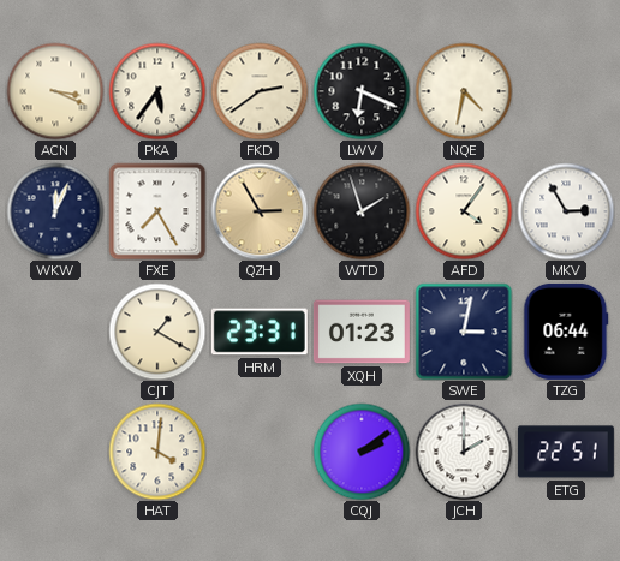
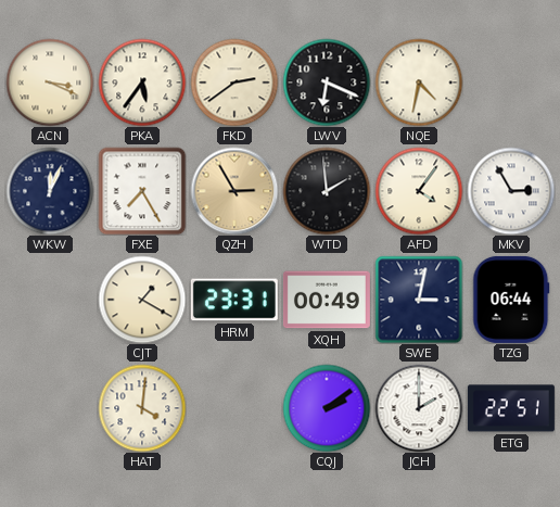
WTD: 1:57 -> 1:59
XQH: 01:23 -> 00:49
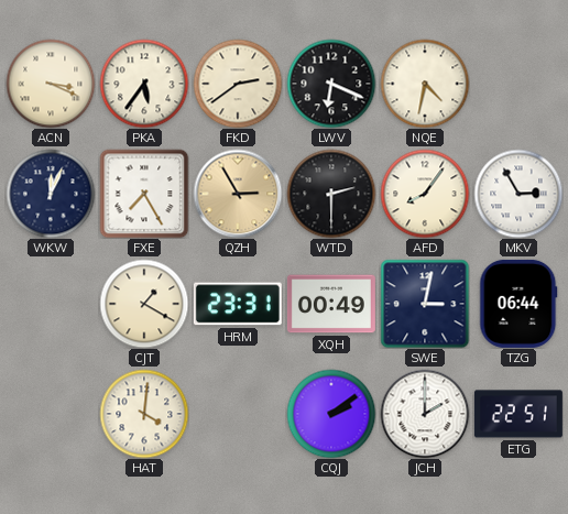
WTD: 1:59 -> 2:30
AFD: 4:06 -> 8:06
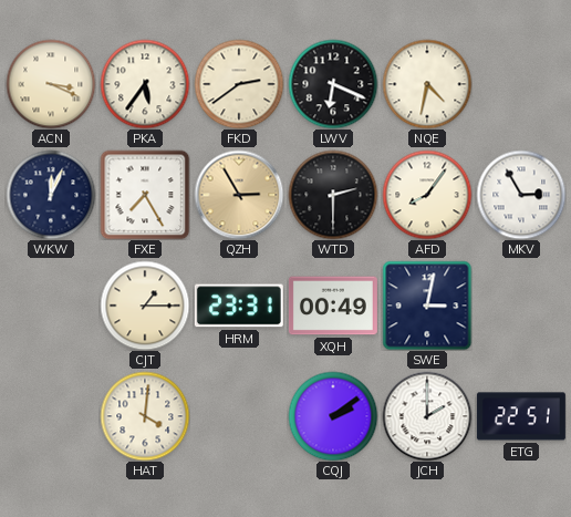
CJT: 1:20 -> 1:15
TZG: 06:44 -> none
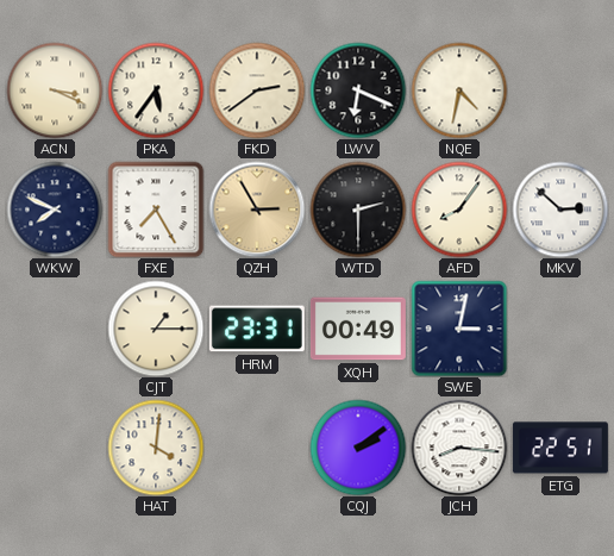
WKW: 12:04 -> 7:49
MKV: 2:55 -> 2:52
JCH: 2:00 -> 8:16
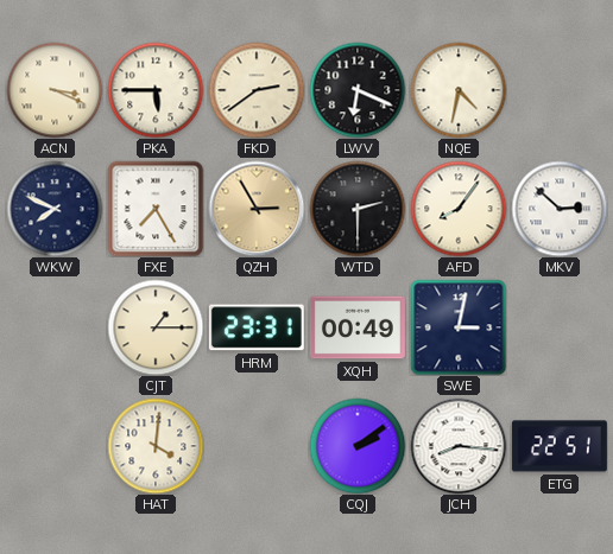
PKA: 5:36 -> 5:45
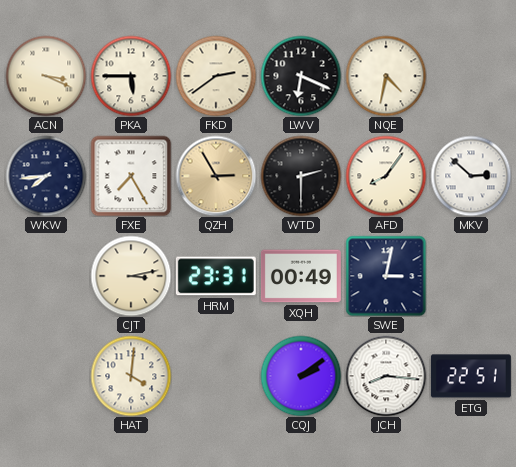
WKW: 7:49 -> 7:44
CJT: 1:15 -> 3:13
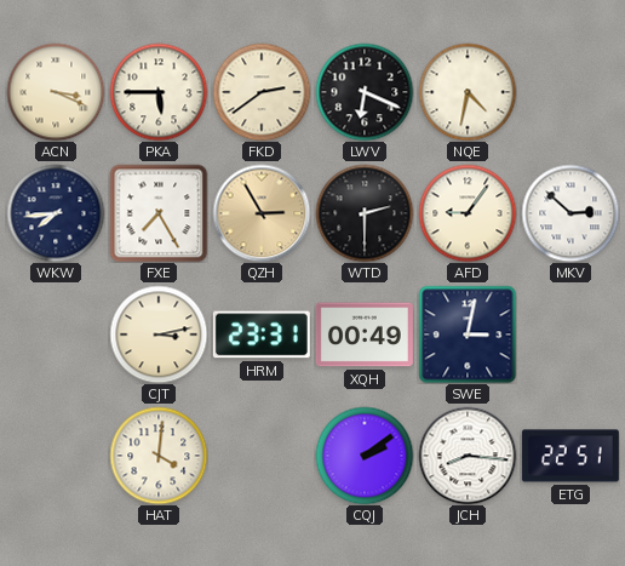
AFD: 8:06 -> 9:06
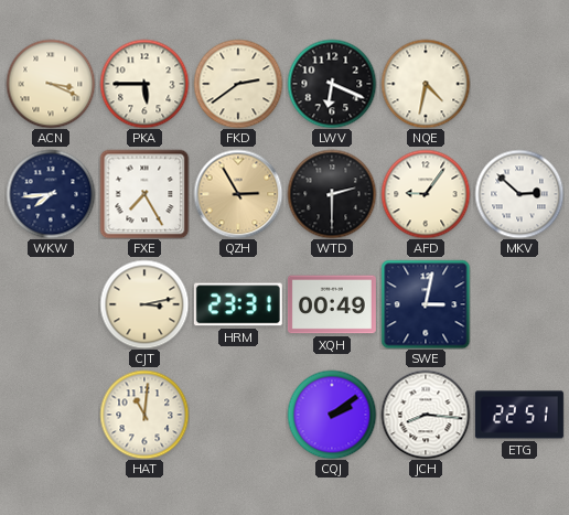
HAT: 4:01 -> 11:01
